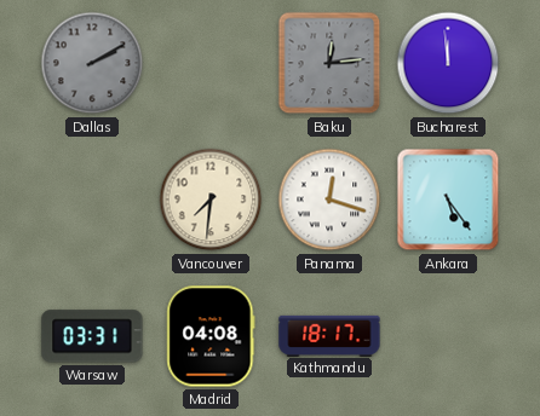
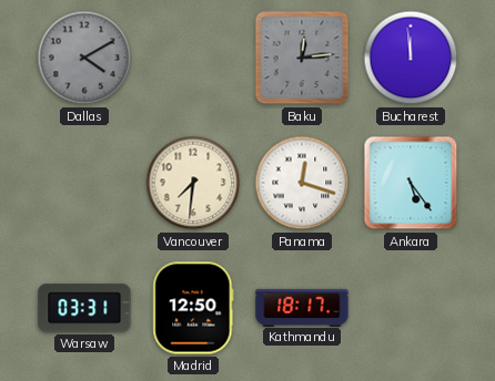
Dallas: 2:10 -> 4:10
Madrid: 04:08 -> 12:50
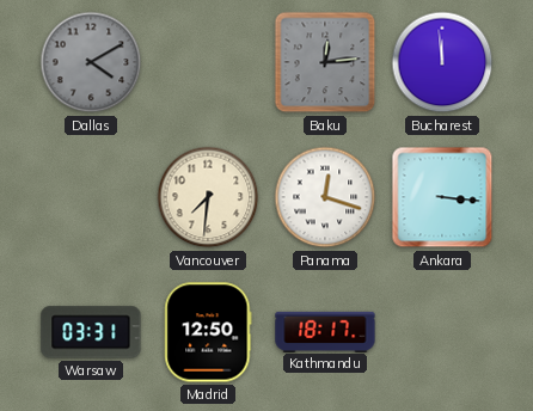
Ankara: 5:24 -> 3:16
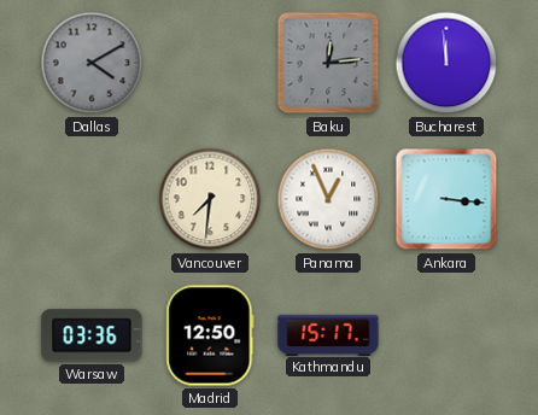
Panama: 12:18 -> 12:56
Warsaw: 03:31 -> 03:36
Kathmandu: 18:17 -> 15:17
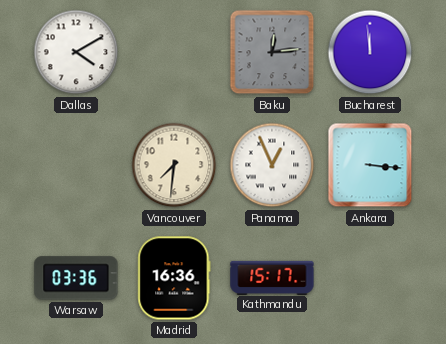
Dallas dial: grey -> white
Madrid: 12:50 -> 16:36
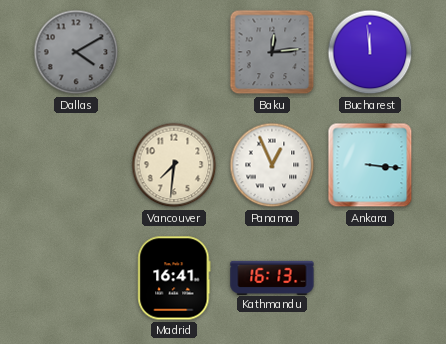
Dallas dial: white -> grey
Warsaw: 03:36 -> none
Madrid: 16:36 -> 16:41
Kathmandu: 15:17 -> 16:13
